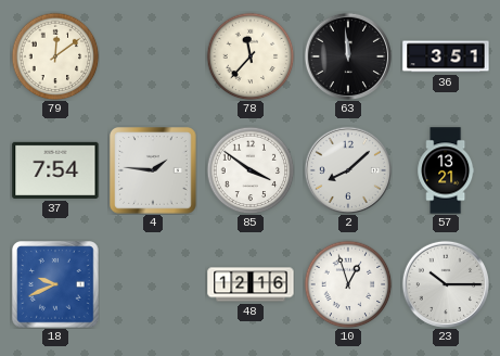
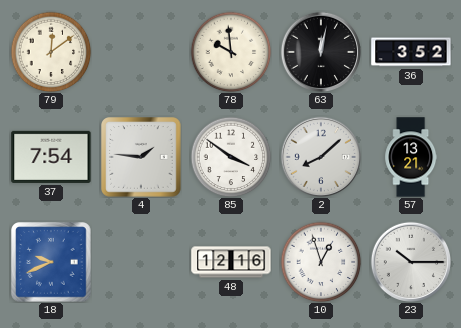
78: 11:37 -> 9:59
63: 11:59 -> 12:02
36: 3:51 -> 3:52
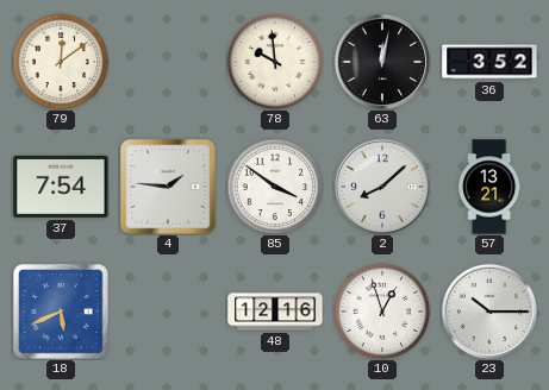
18: 9:41 -> 5:41
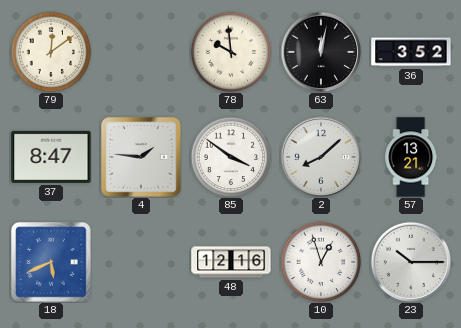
37: 7:54 -> 8:47
